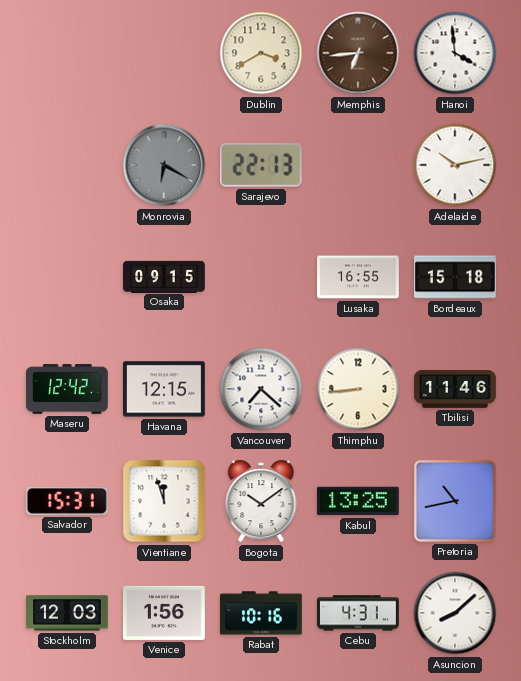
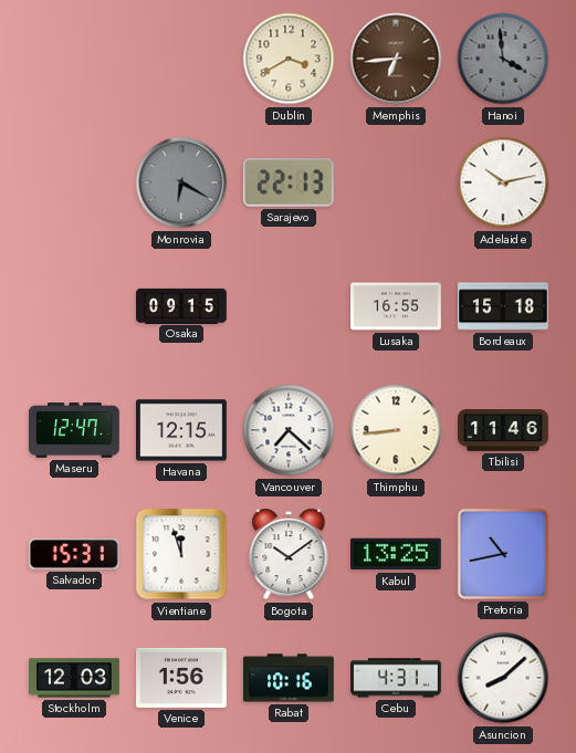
Hanoi dial: white -> grey
Maseru: 12:42 -> 12:47
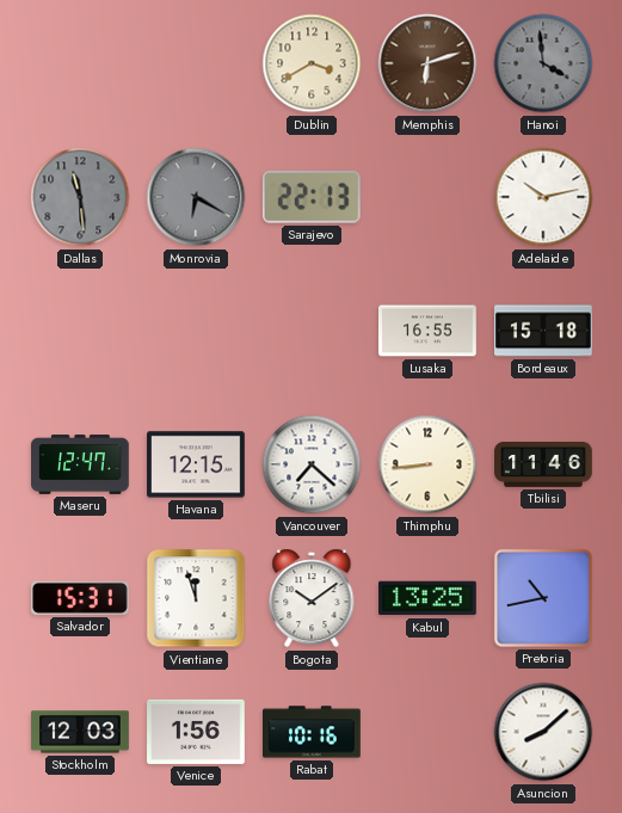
Memphis: 6:44 -> 6:12
Dallas: none -> 11:29
Osaka: 09:15 -> none
Cebu: 4:31 -> none
